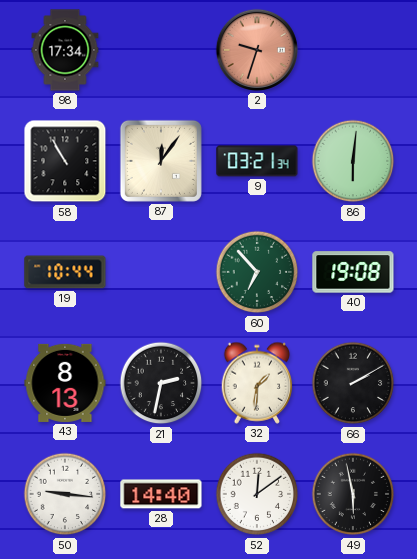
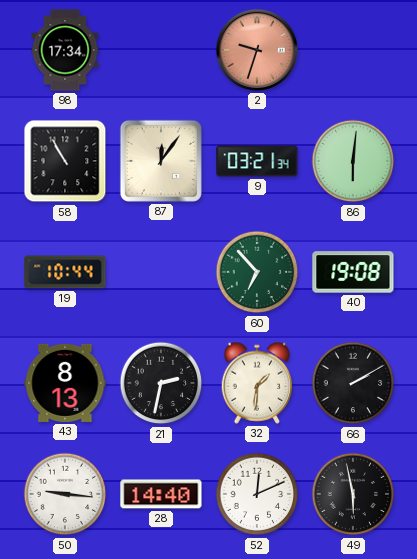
52: 12:09 -> 12:11
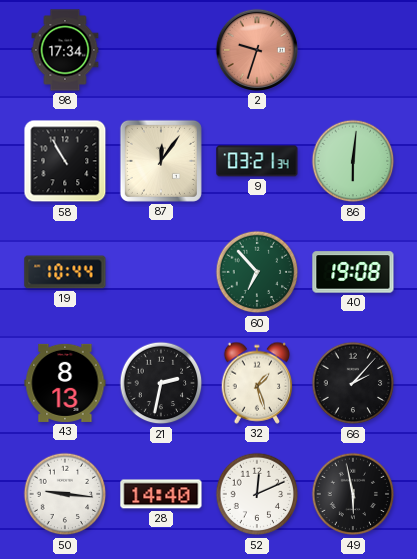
32: 1:31 -> 1:27
66: 2:10 -> 2:07
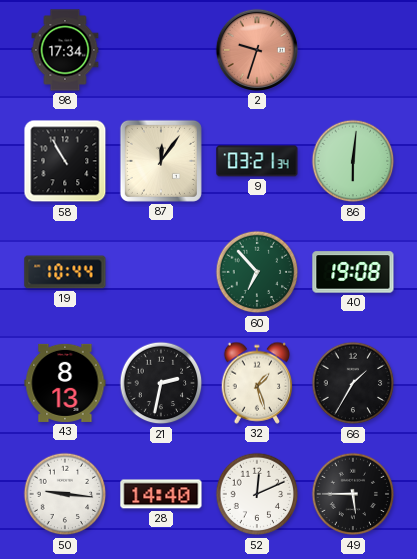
66: 2:07 -> 1:35
49: 5:58 -> 5:45
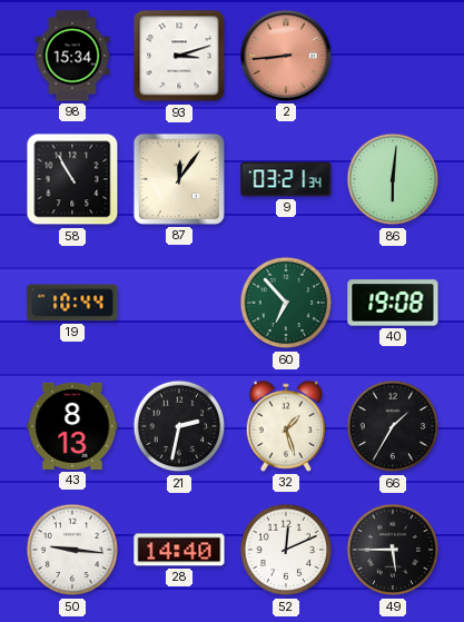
98: 17:34 -> 15:34
93: none -> 3:12
2: 9:33 -> 8:44
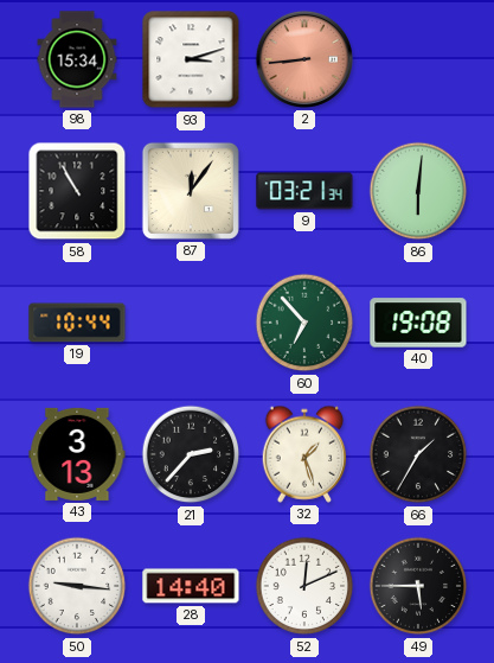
43: 8:13 -> 3:13
21: 2:32 -> 2:37
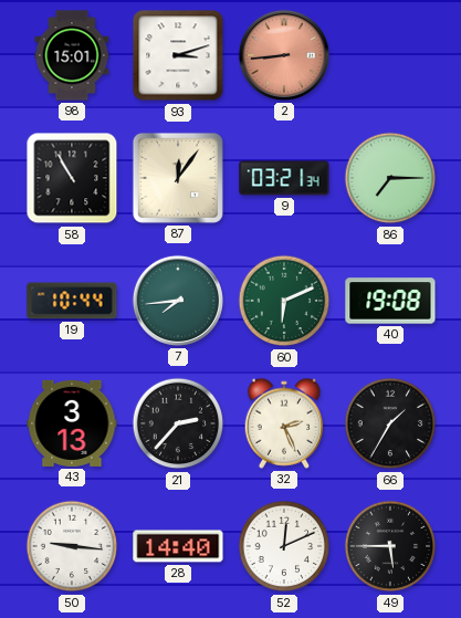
98: 15:34 -> 15:01
86: 6:01 -> 7:15
7: none -> 7:44
60: 6:53 -> 6:11
32: 1:27 -> 2:26
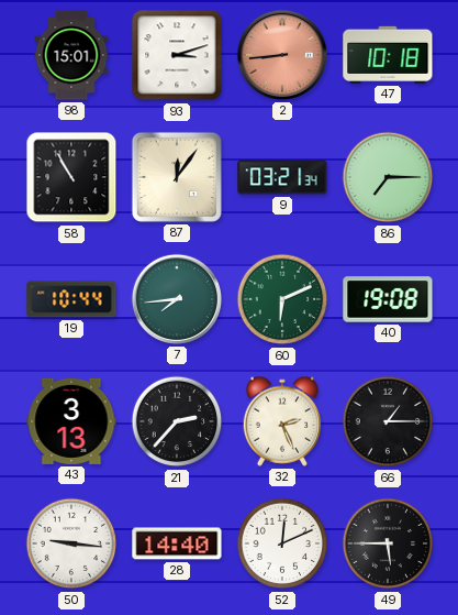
47: none -> 10:18
66: 1:35 -> 1:15
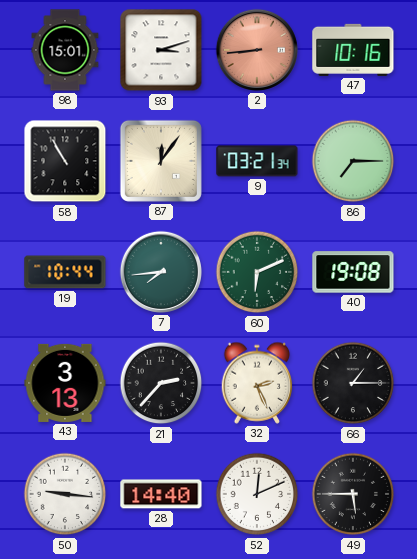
47: 10:18 -> 10:16
